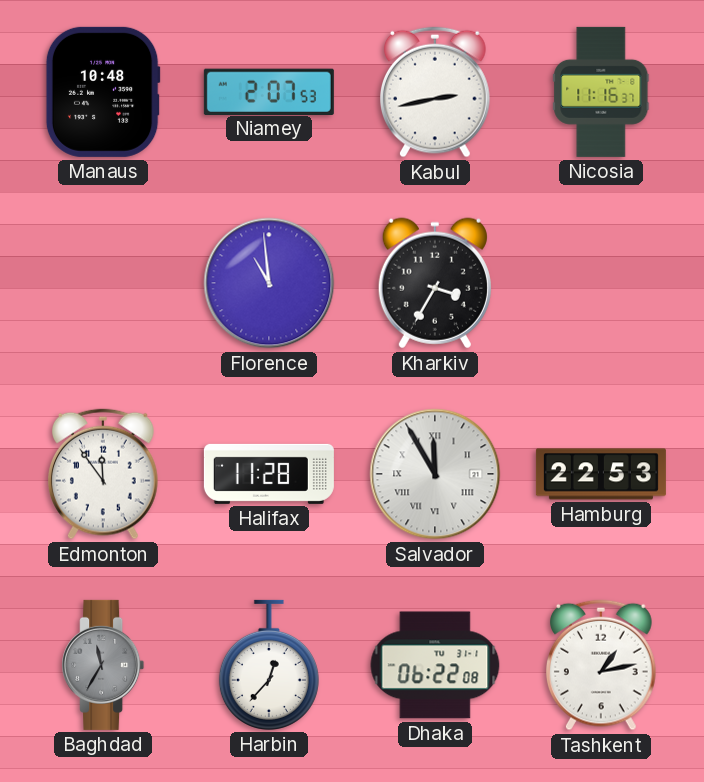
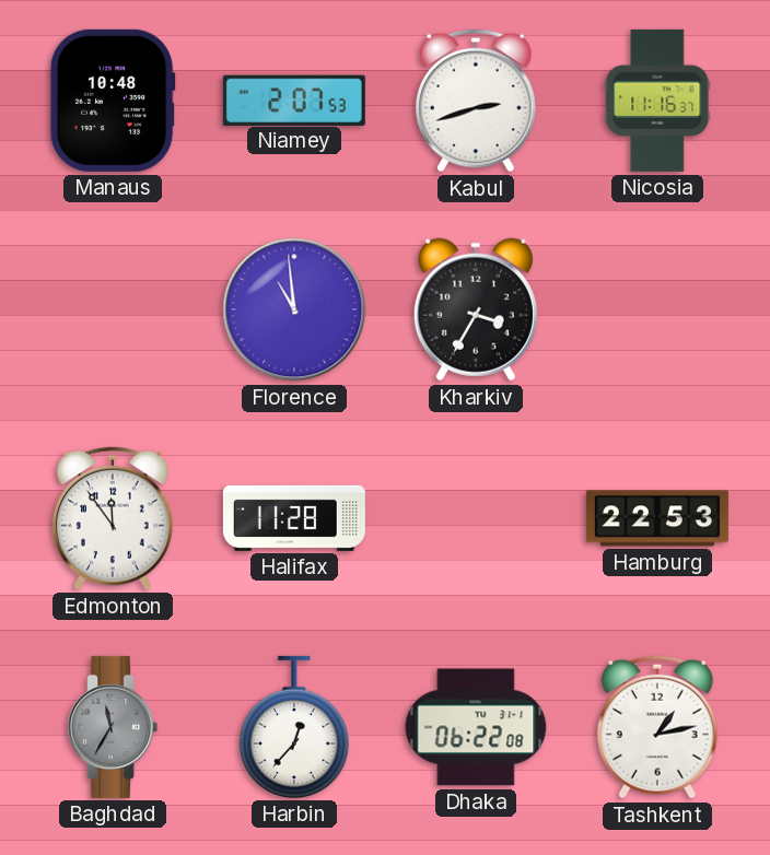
Kabul: 2:43 -> 2:42
Salvador: 11:55 -> none
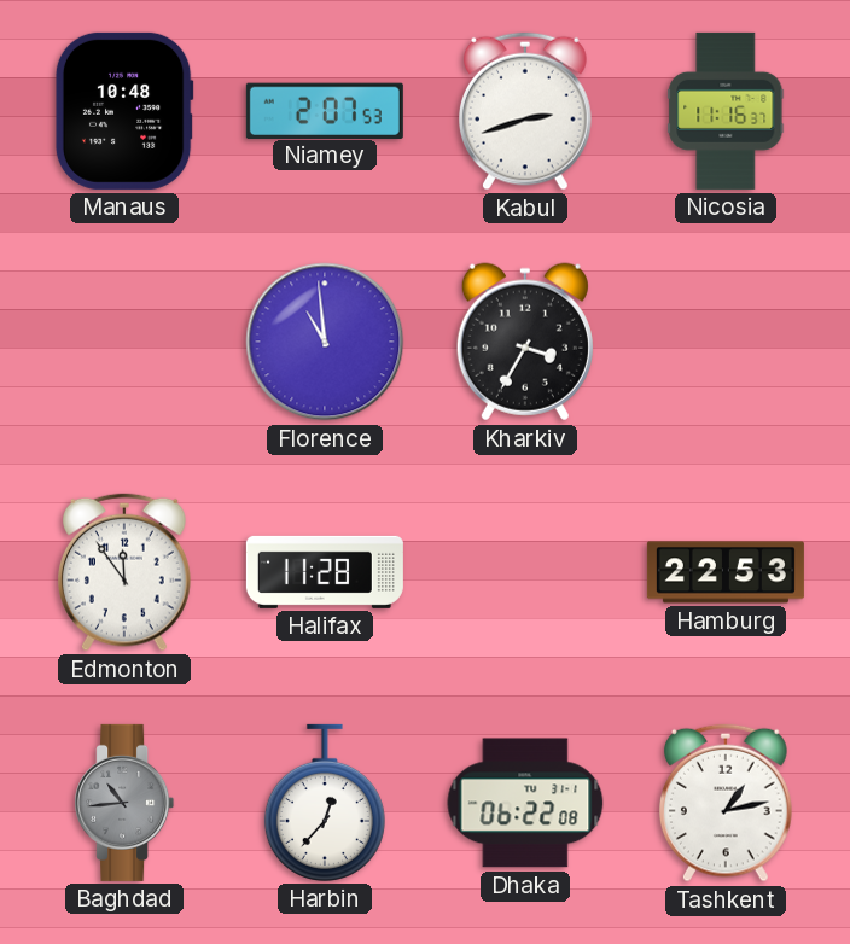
Baghdad: 11:35 -> 10:44
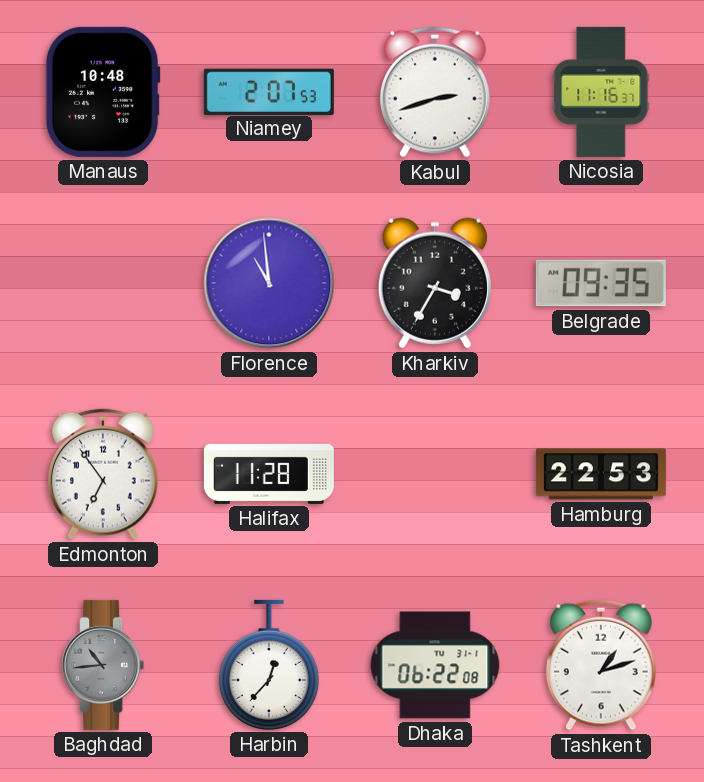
Belgrade: none -> 09:35
Edmonton: 11:54 -> 6:54
Tashkent: 1:13 -> 1:12
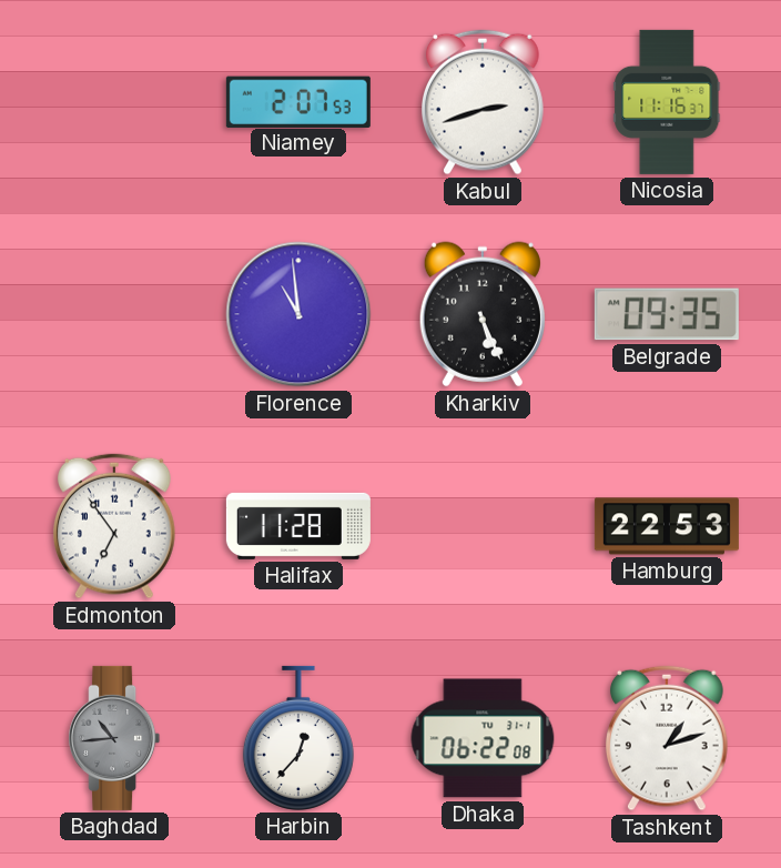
Manaus: 10:48 -> none
Kharkiv: 3:35 -> 5:26
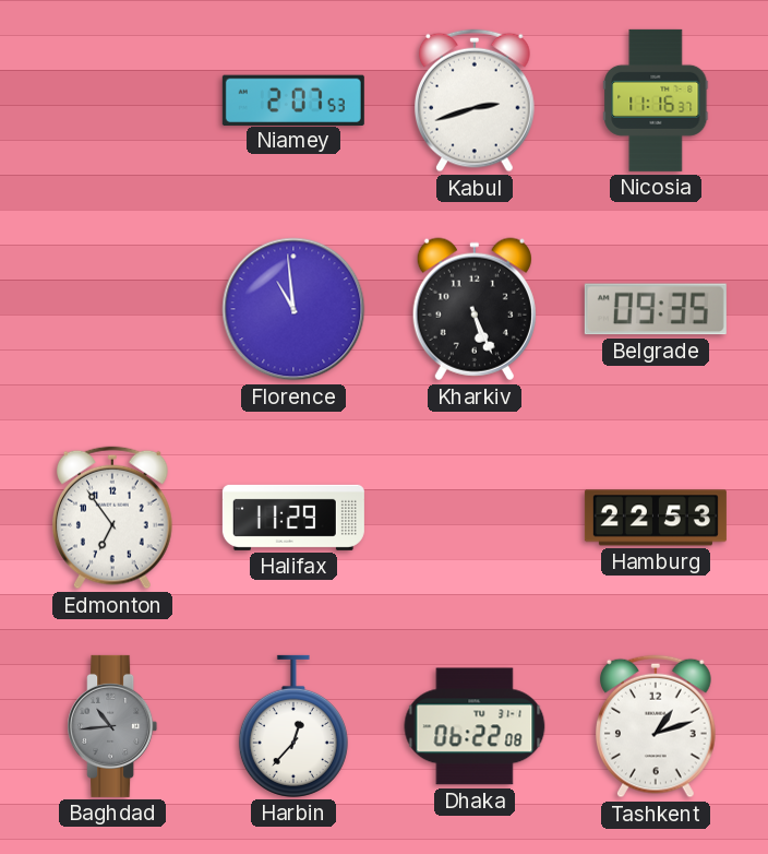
Halifax: 11:28 -> 11:29
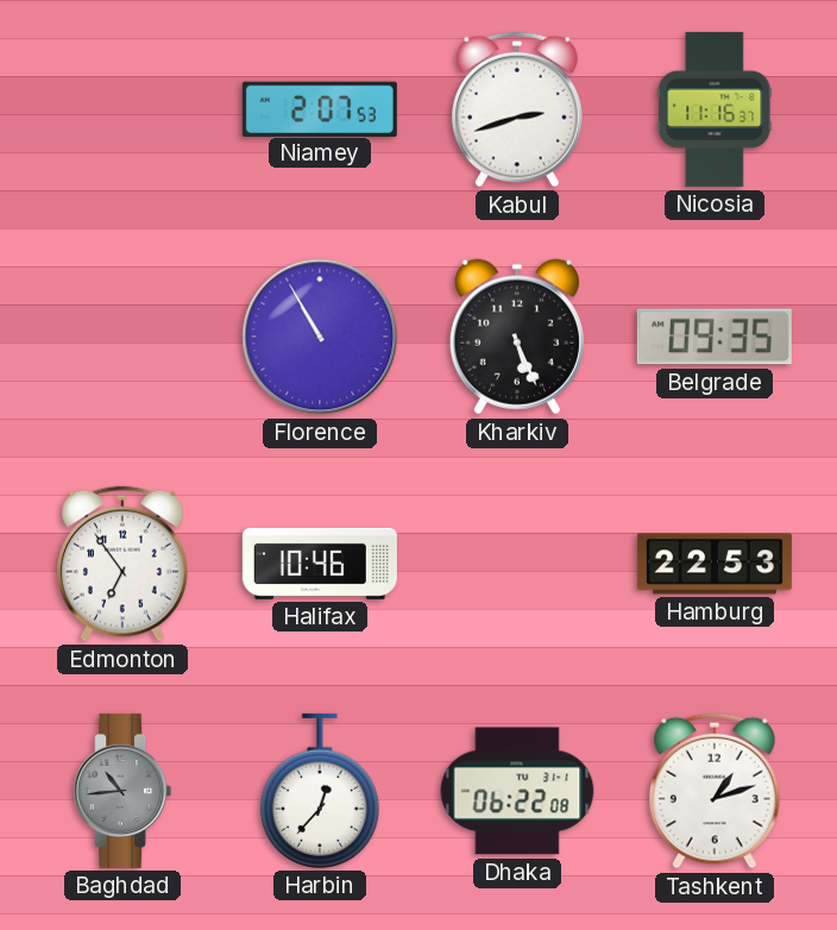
Florence: 10:59 -> 10:55
Halifax: 11:29 -> 10:46
